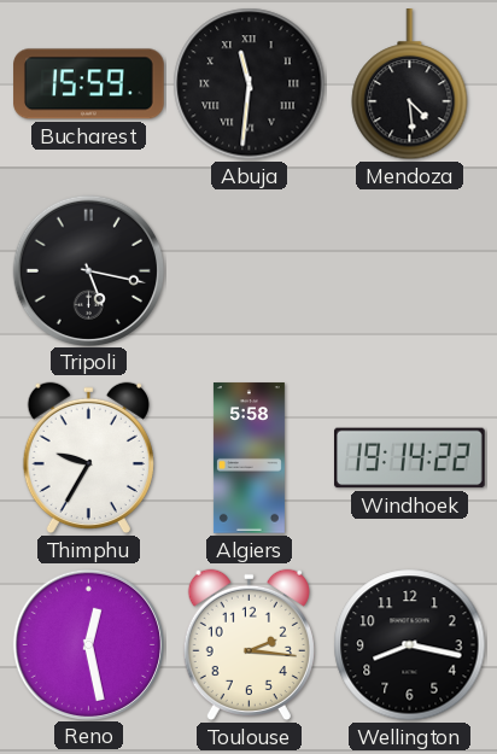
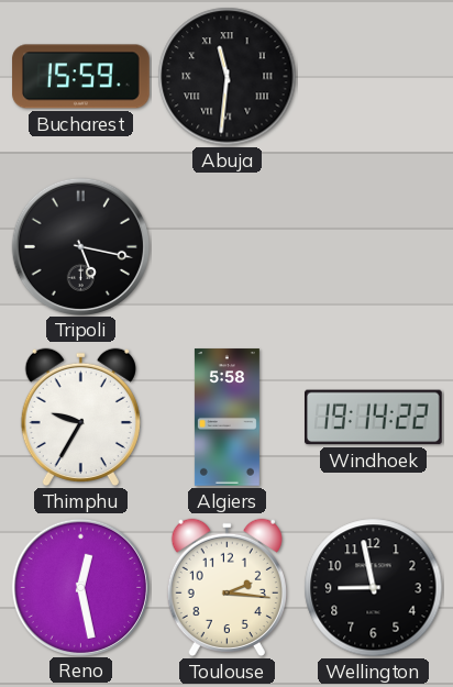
Mendoza: 4:29 -> none
Wellington: 8:17 -> 8:58
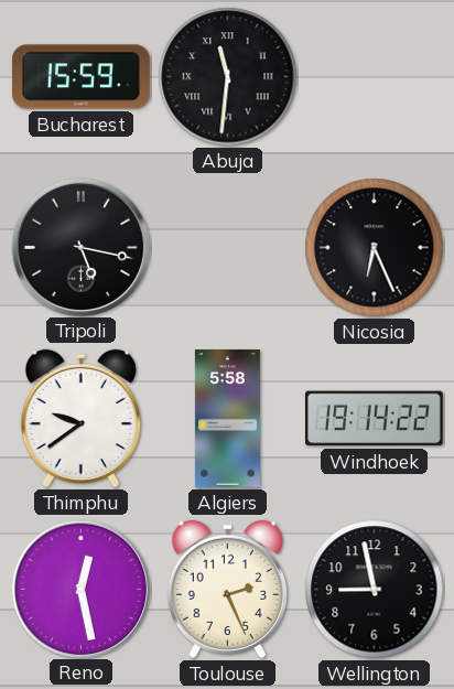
Nicosia: none -> 6:26
Thimphu: 9:35 -> 9:39
Toulouse: 2:16 -> 2:26
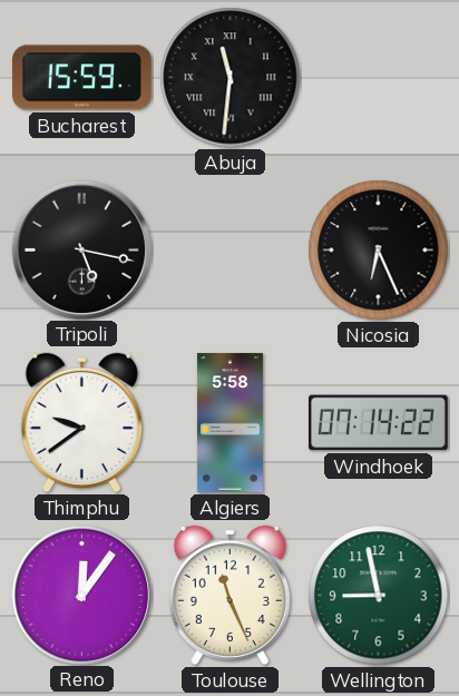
Windhoek: 19:14 -> 07:14
Reno: 12:28 -> 12:06
Toulouse: 2:26 -> 11:26
Wellington dial: black -> green
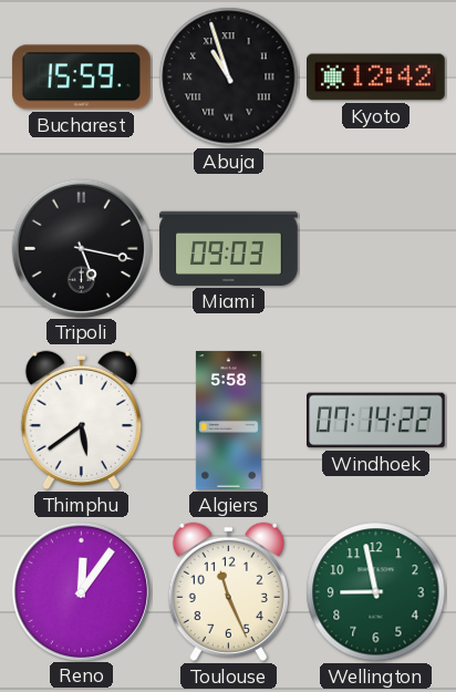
Abuja: 11:31 -> 10:57
Kyoto: none -> 12:42
Miami: none -> 09:03
Nicosia: 6:26 -> none
Thimphu: 9:39 -> 5:39
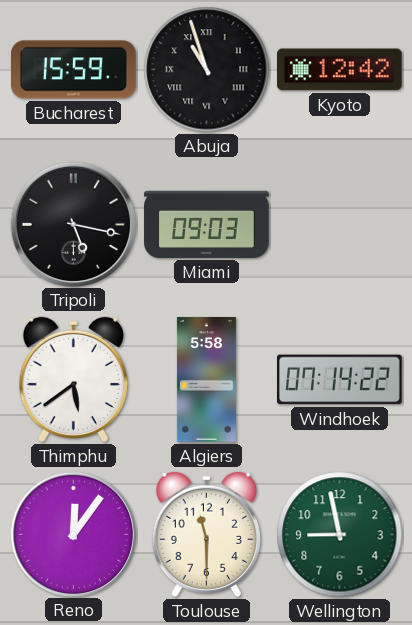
Toulouse: 11:26 -> 11:30
